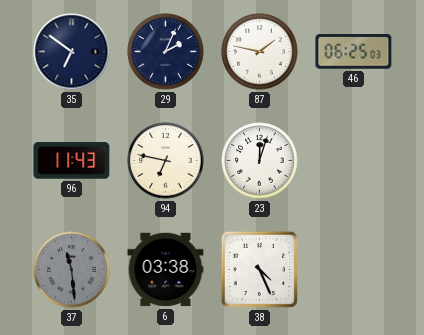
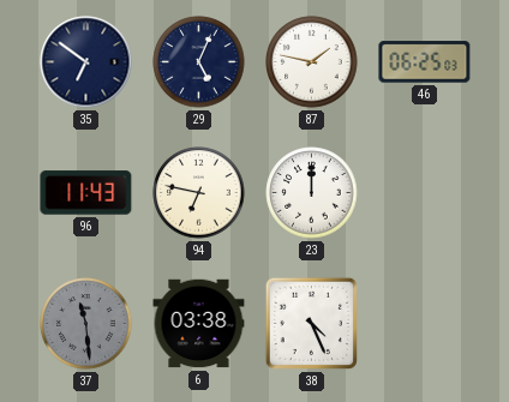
29: 2:04 -> 5:04
23: 12:03 -> 12:00
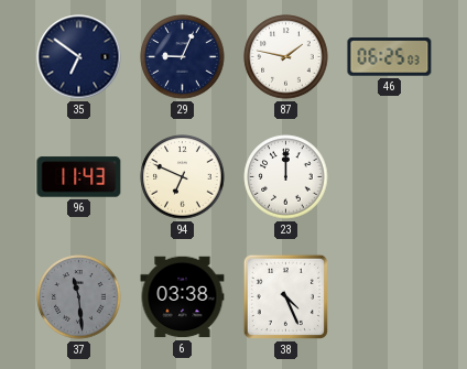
29: 5:04 -> 9:04
94: 6:47 -> 6:49
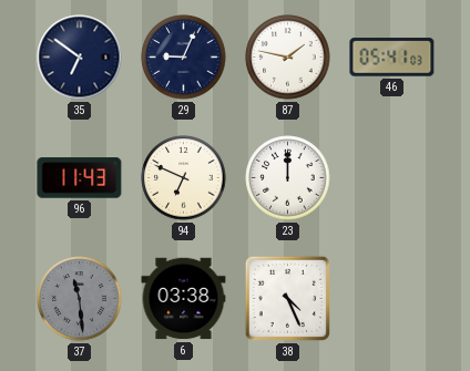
46: 06:25 -> 05:41
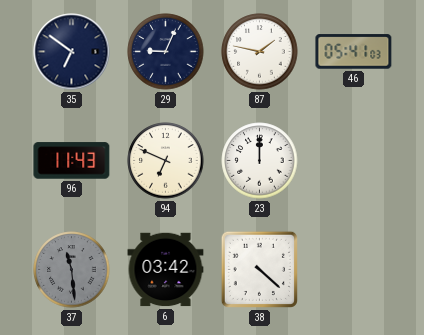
6: 03:38 -> 03:42
38: 4:26 -> 4:22
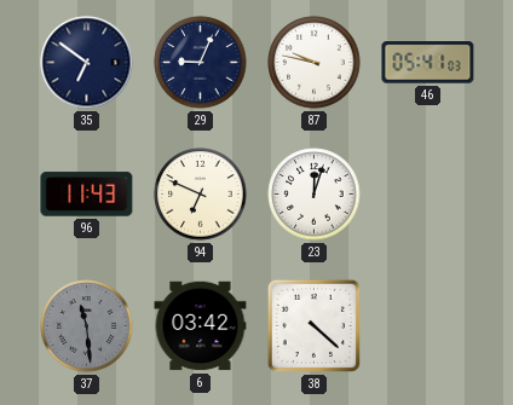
87: 1:47 -> 9:47
23: 12:00 -> 12:03
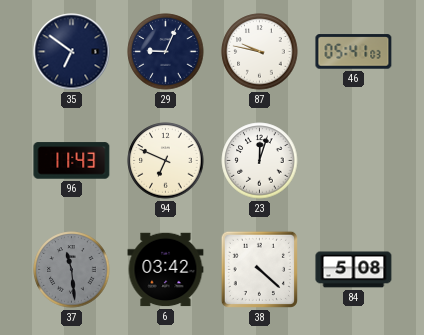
84: none -> 5:08
